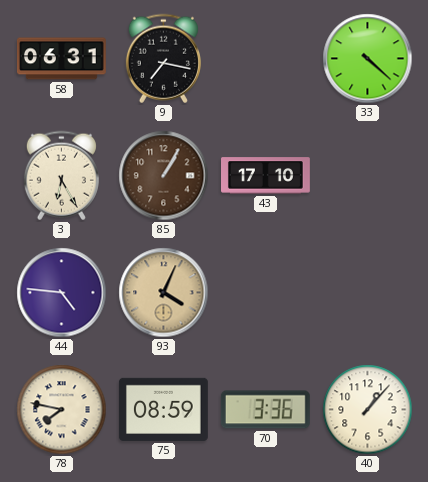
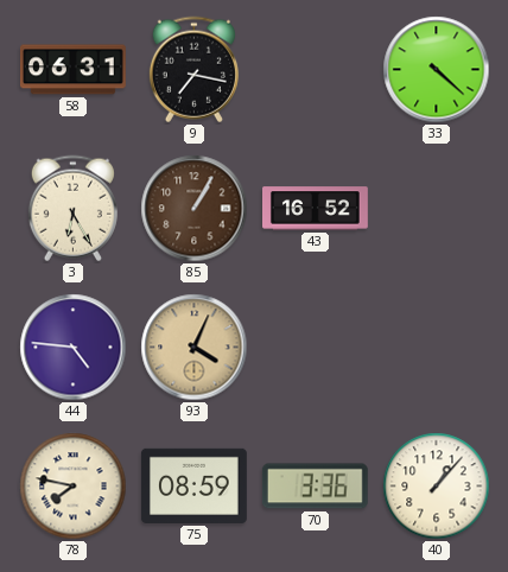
43: 17:10 -> 16:52
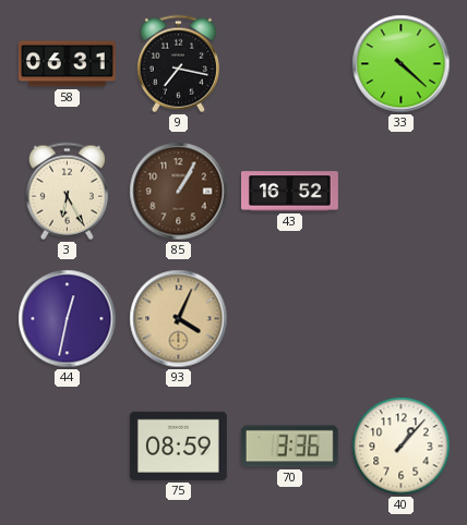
44: 4:46 -> 12:32
78: 7:47 -> none
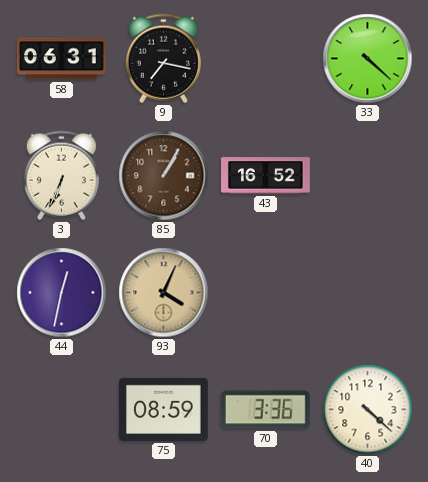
3: 6:25 -> 6:34
40: 1:07 -> 4:22
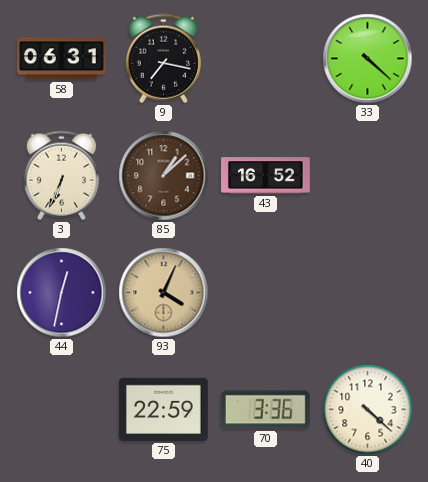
85: 1:05 -> 1:08
75: 08:59 -> 22:59
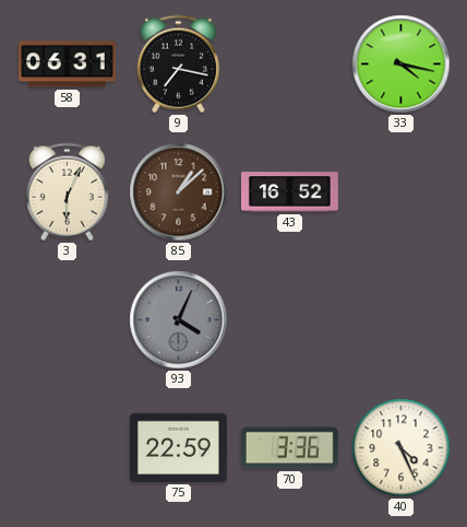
33: 4:22 -> 4:17
3: 6:34 -> 6:04
44: 12:32 -> none
93 dial: champagne -> grey
40: 4:22 -> 4:26
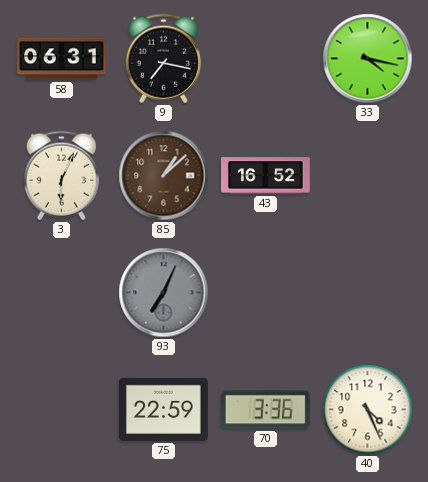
93: 4:04 -> 7:04
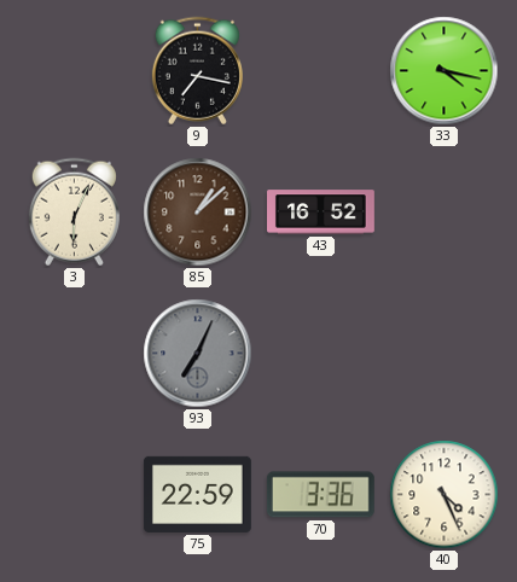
58: 06:31 -> none
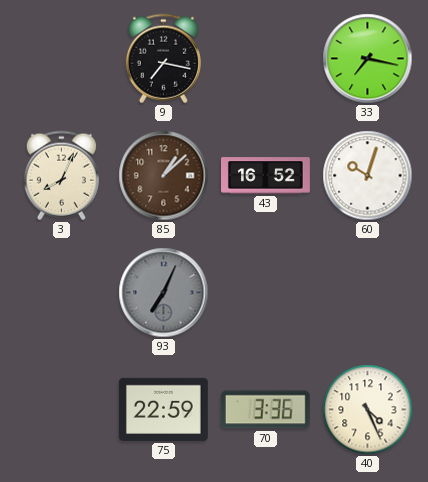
33: 4:17 -> 7:17
3: 6:04 -> 8:04
60: none -> 10:03
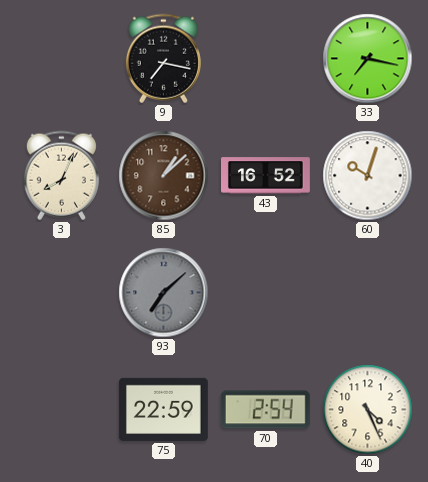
93: 7:04 -> 7:08
70: 3:36 -> 2:54
